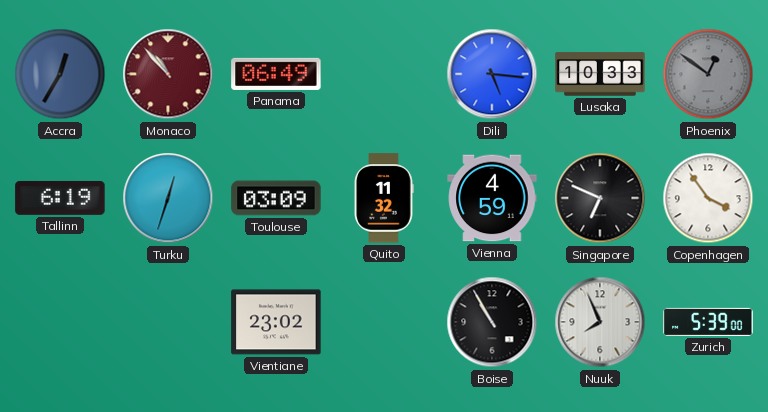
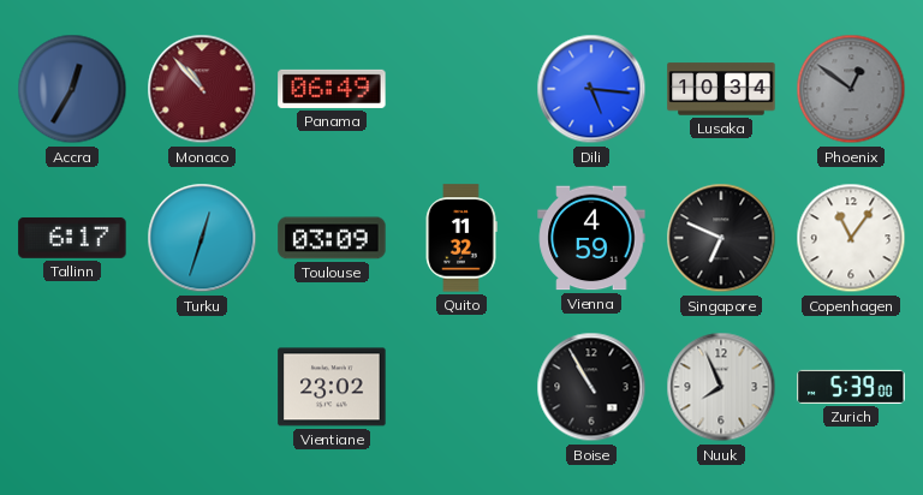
Lusaka: 10:33 -> 10:34
Tallinn: 6:19 -> 6:17
Copenhagen: 3:54 -> 11:06
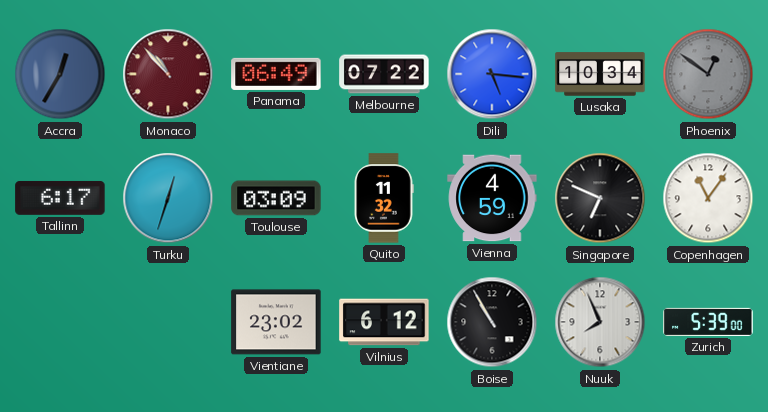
Melbourne: none -> 07:22
Vilnius: none -> 6:12
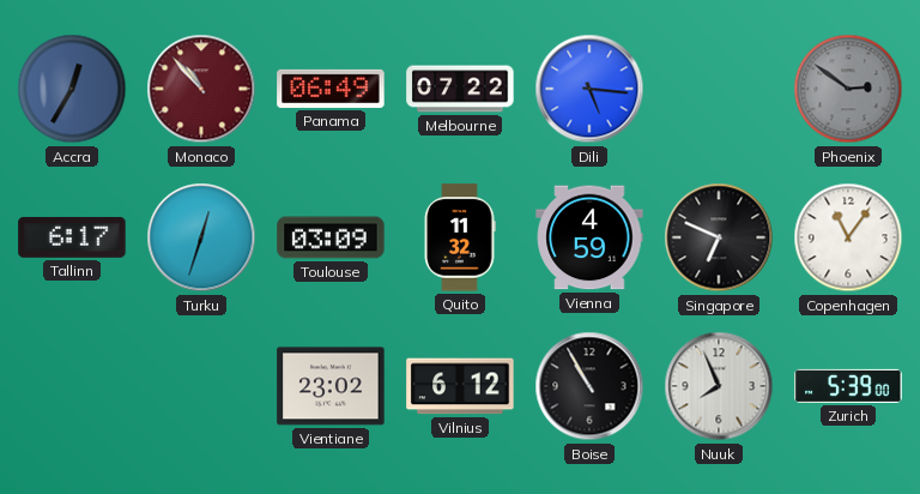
Lusaka: 10:34 -> none
Phoenix: 12:51 -> 2:51
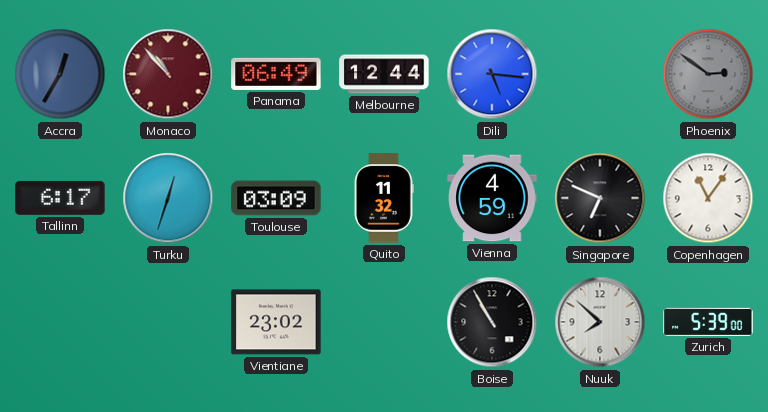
Melbourne: 07:22 -> 12:44
Vilnius: 6:12 -> none
Nuuk: 7:56 -> 7:52
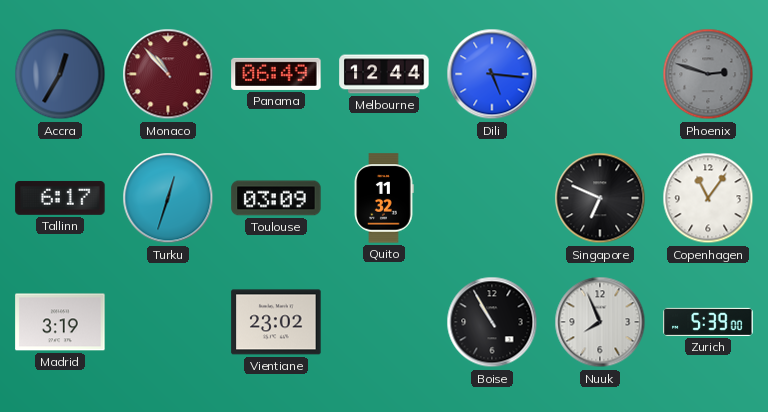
Phoenix: 2:51 -> 2:48
Vienna: 4:59 -> none
Madrid: none -> 3:19
Nuuk: 7:52 -> 7:56
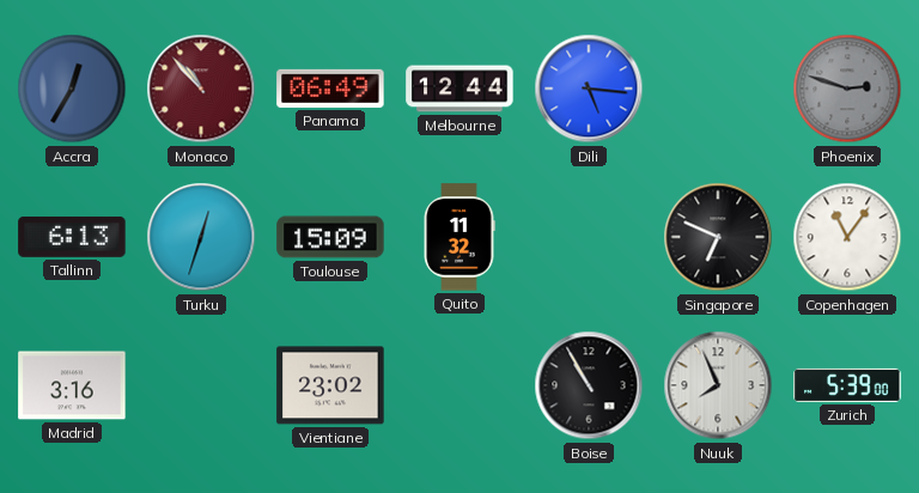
Tallinn: 6:17 -> 6:13
Toulouse: 03:09 -> 15:09
Madrid: 3:19 -> 3:16
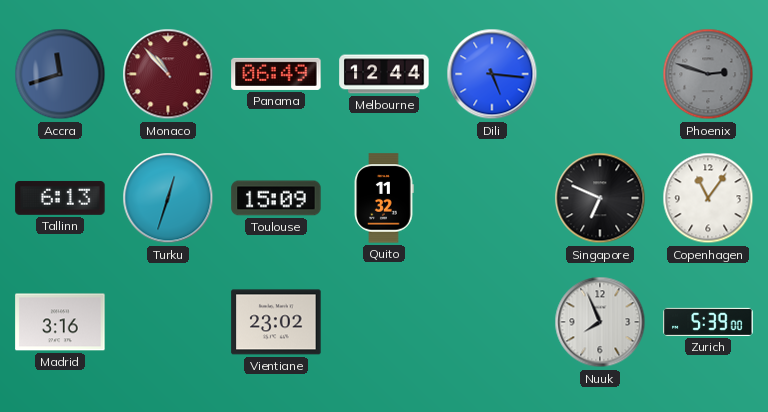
Accra: 12:35 -> 11:42
Boise: 10:55 -> none
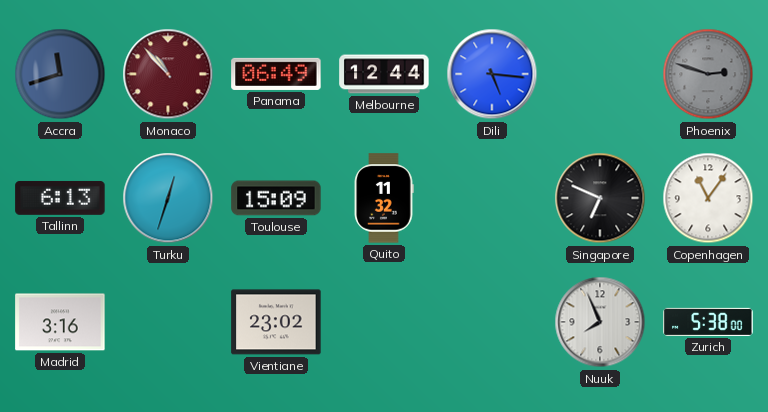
Zurich: 5:39 -> 5:38
